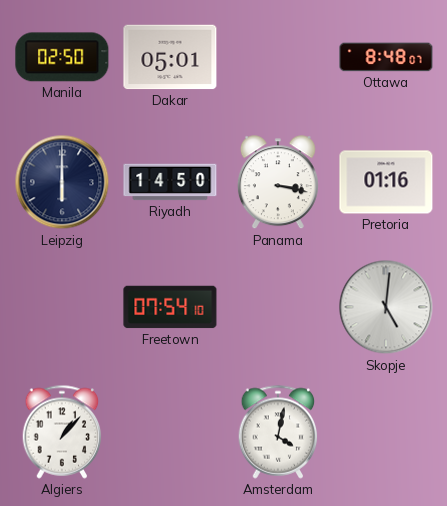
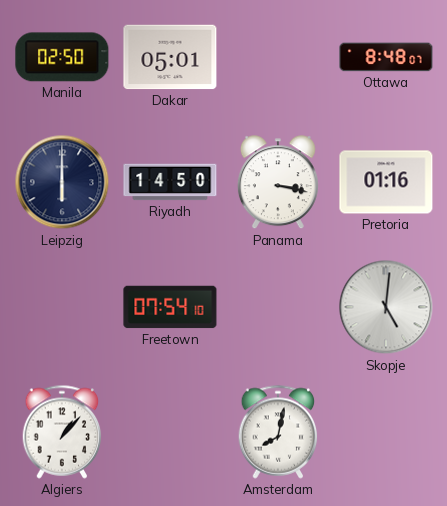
Amsterdam: 4:02 -> 8:02
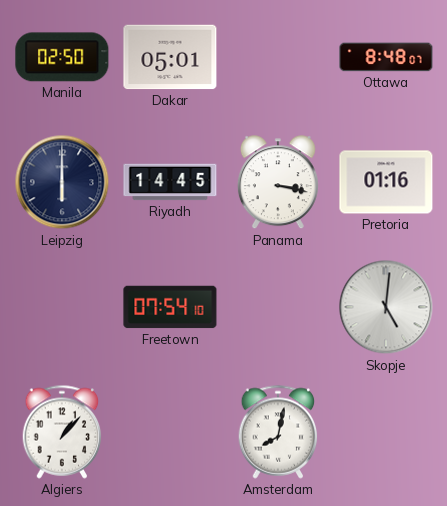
Riyadh: 14:50 -> 14:45
